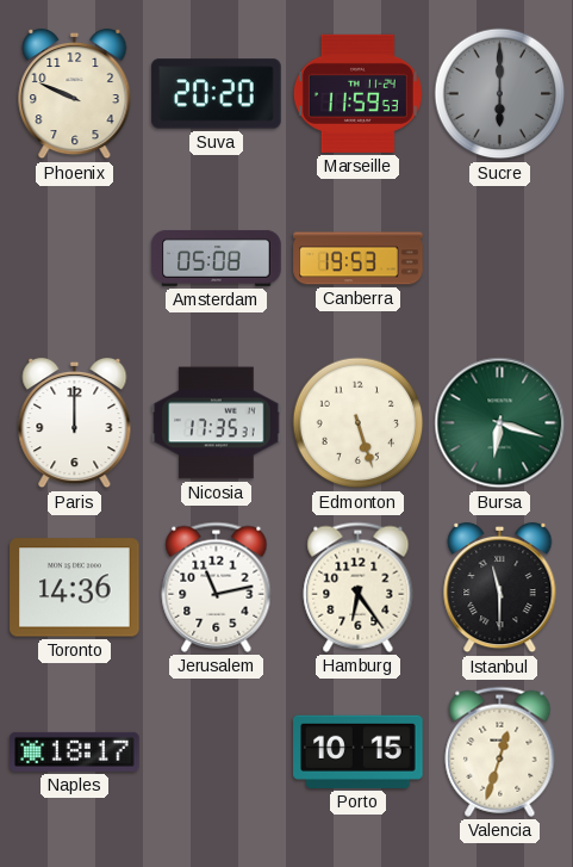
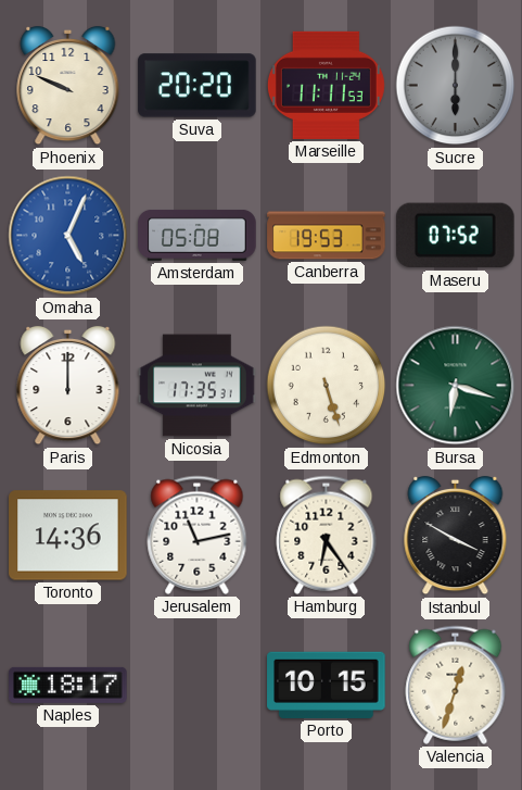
Marseille: 11:59 -> 11:11
Omaha: none -> 5:04
Maseru: none -> 07:52
Istanbul: 11:30 -> 3:50
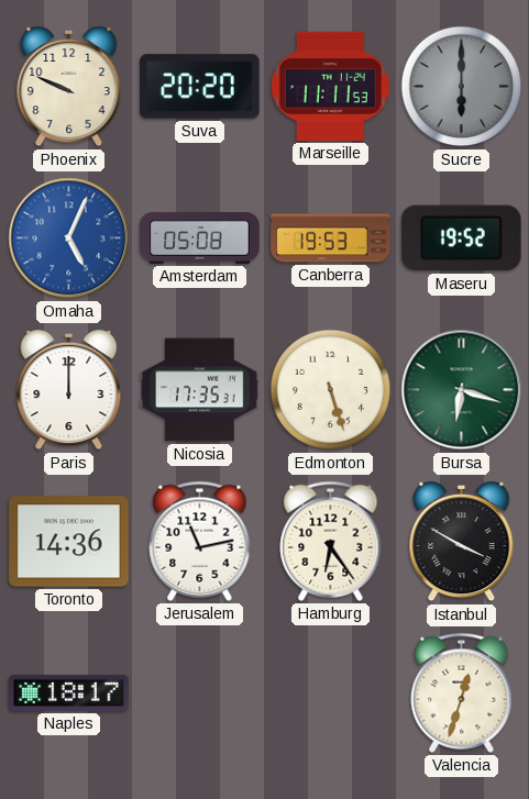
Maseru: 07:52 -> 19:52
Porto: 10:15 -> none
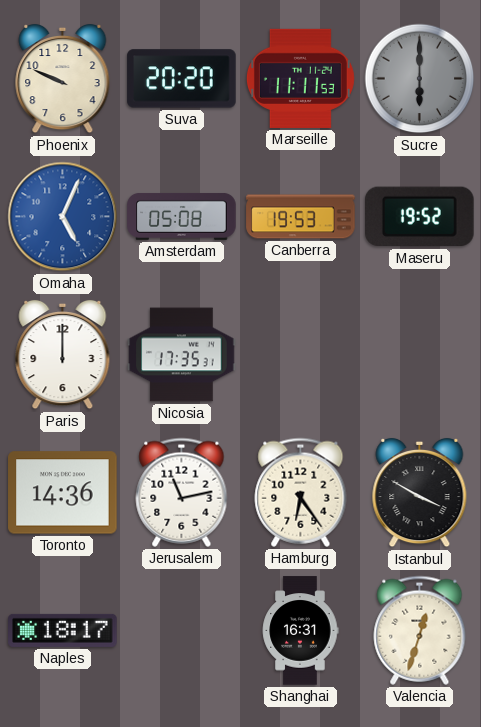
Edmonton: 5:27 -> none
Bursa: 6:18 -> none
Shanghai: none -> 16:31
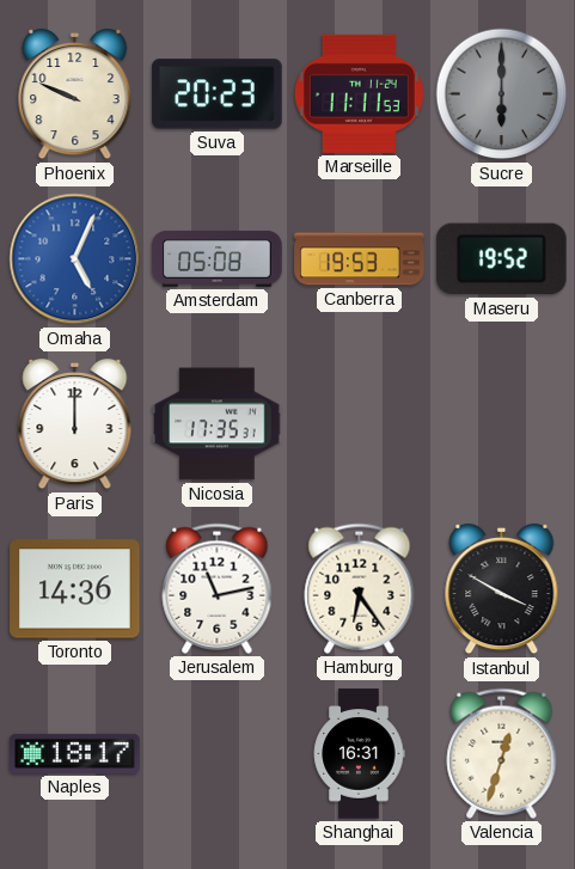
Suva: 20:20 -> 20:23
